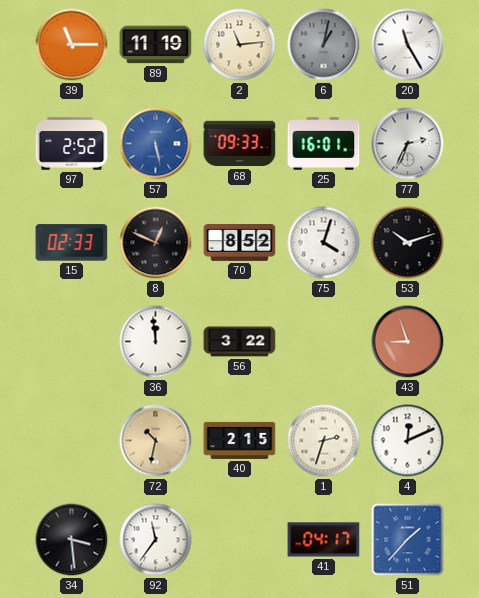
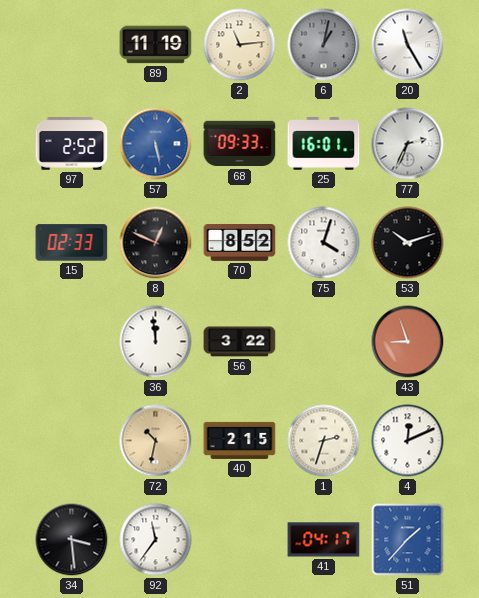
39: 11:15 -> none
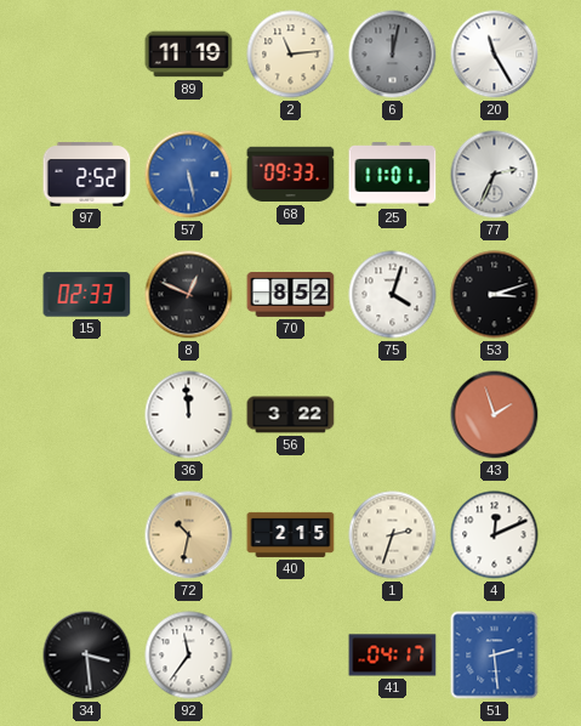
6: 1:02 -> 12:02
25: 16:01 -> 11:01
53: 10:12 -> 3:12
43: 8:57 -> 1:57
51: 1:37 -> 2:29
